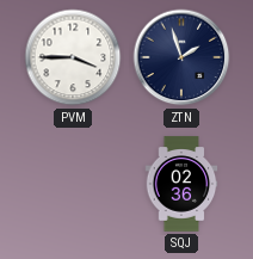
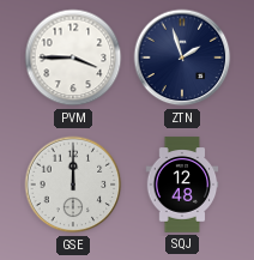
GSE: none -> 12:00
SQJ: 02:36 -> 12:48
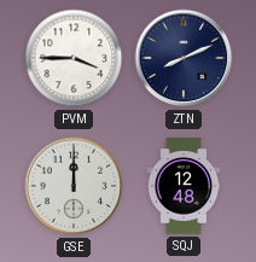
ZTN: 1:57 -> 8:11
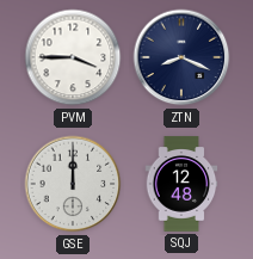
ZTN: 8:11 -> 8:19
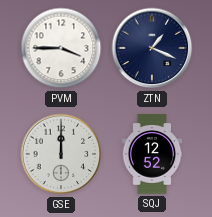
ZTN: 8:19 -> 1:19
SQJ: 12:48 -> 12:52
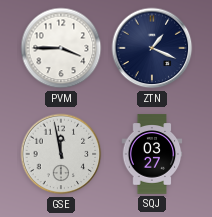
GSE: 12:00 -> 11:58
SQJ: 12:52 -> 03:27
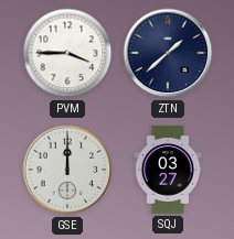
ZTN: 1:19 -> 1:38
GSE: 11:58 -> 12:00
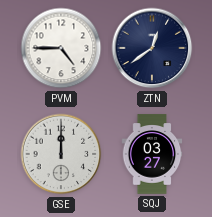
PVM: 3:45 -> 4:45
ZTN: 1:38 -> 12:39
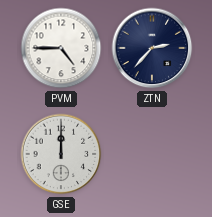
ZTN: 12:39 -> 2:37
SQJ: 03:27 -> none
